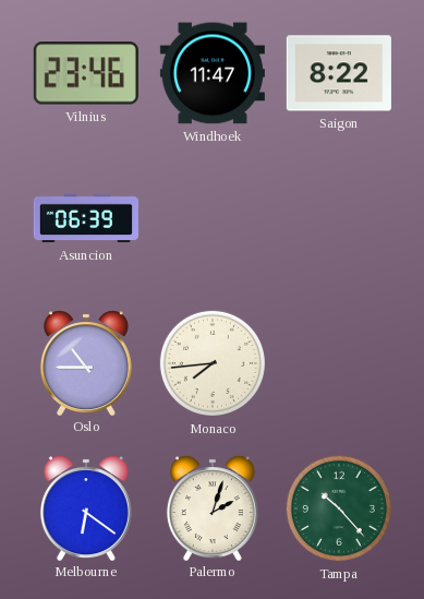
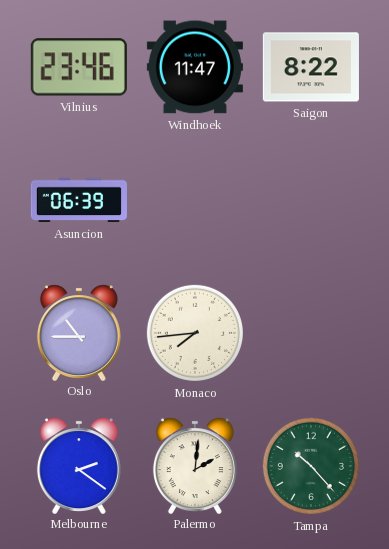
Melbourne: 6:21 -> 2:21
Palermo: 2:03 -> 2:01
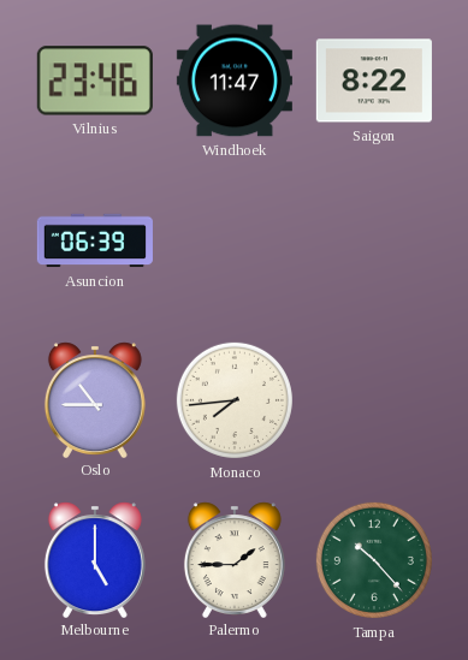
Melbourne: 2:21 -> 5:00
Palermo: 2:01 -> 1:45
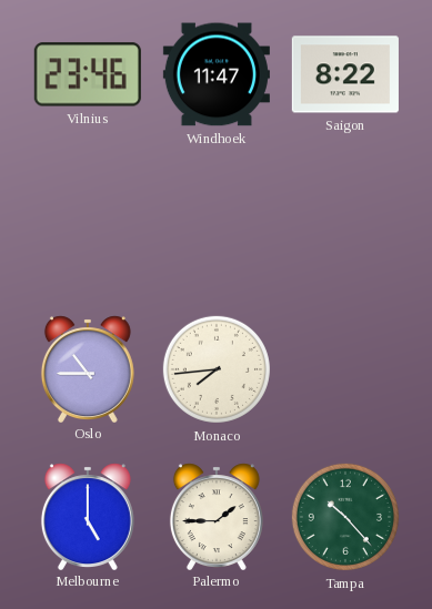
Asuncion: 06:39 -> none
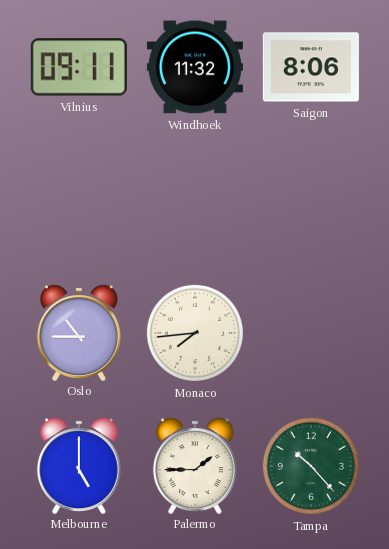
Vilnius: 23:46 -> 09:11
Windhoek: 11:47 -> 11:32
Saigon: 8:22 -> 8:06
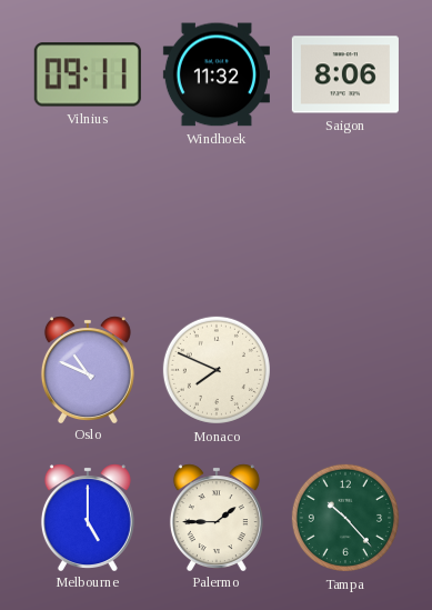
Oslo: 10:45 -> 10:49
Monaco: 7:44 -> 7:49
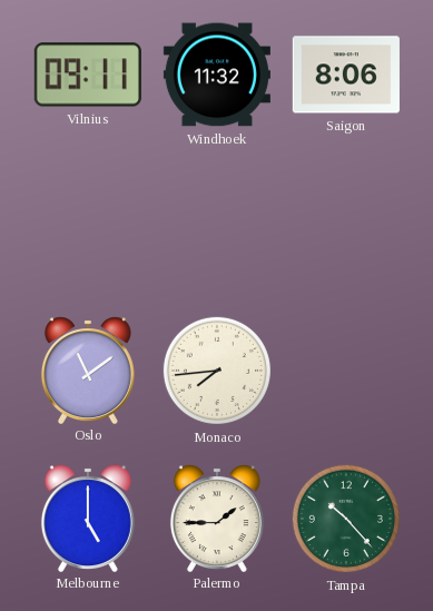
Oslo: 10:49 -> 11:09
Monaco: 7:49 -> 7:44
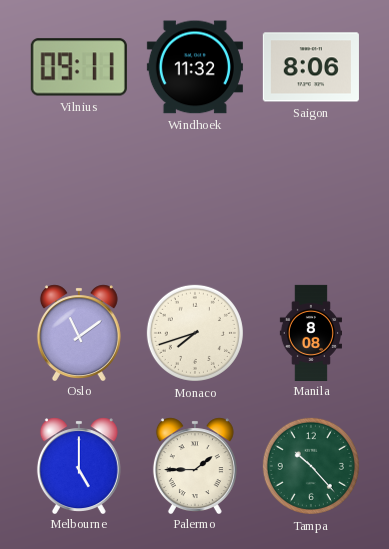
Monaco: 7:44 -> 7:42
Manila: none -> 8:08
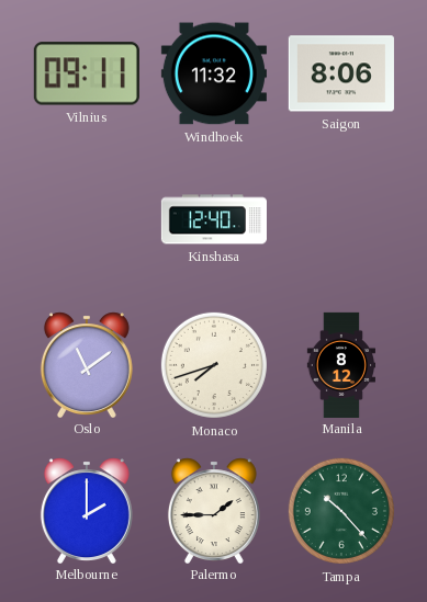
Kinshasa: none -> 12:40
Manila: 8:08 -> 8:12
Melbourne: 5:00 -> 2:00
